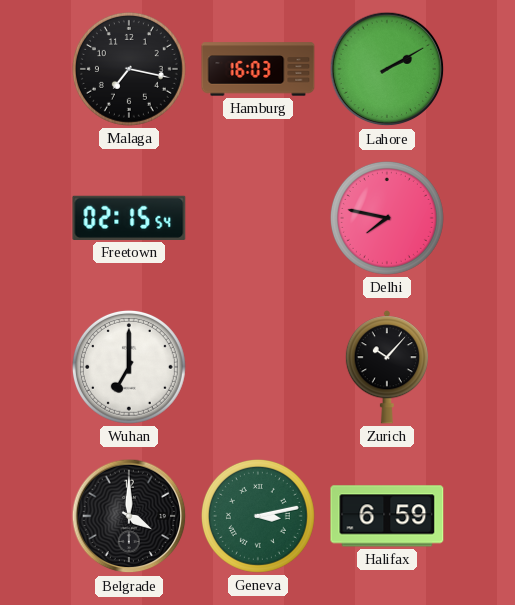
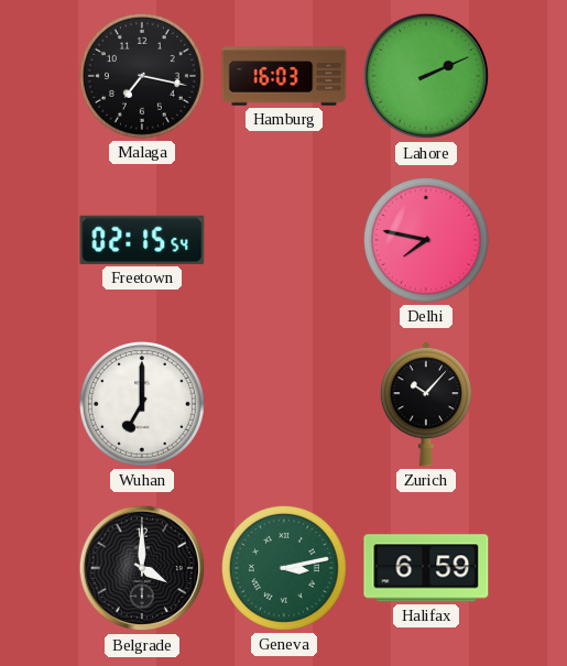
Lahore: 2:10 -> 2:11
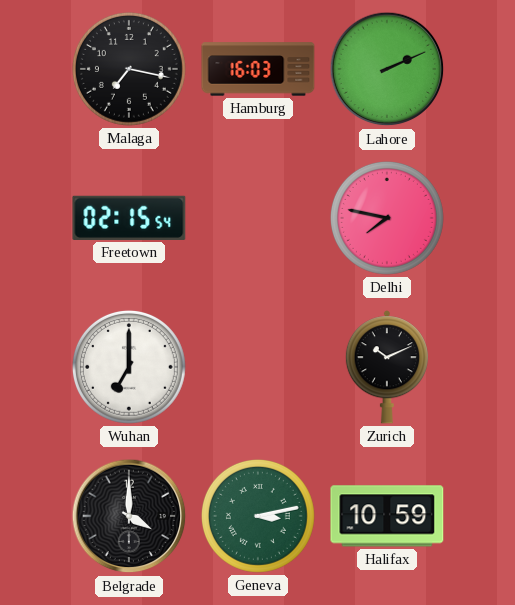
Zurich: 10:07 -> 10:11
Halifax: 6:59 -> 10:59
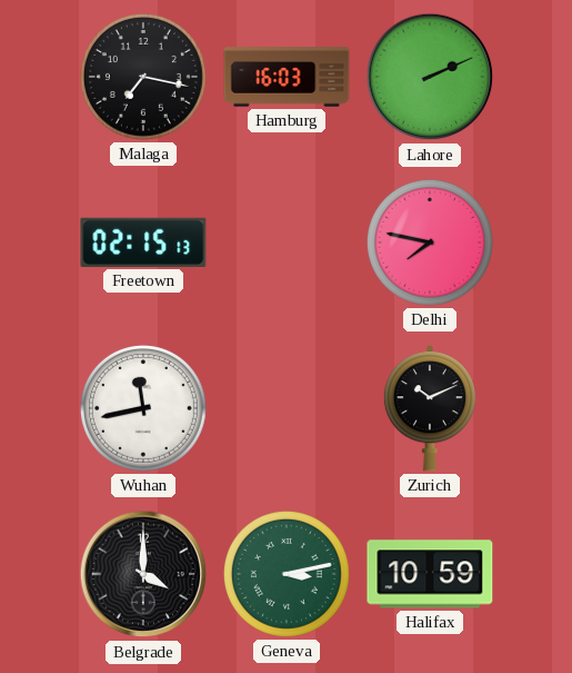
Freetown: 02:15:54 -> 02:15:13
Wuhan: 7:00 -> 11:43
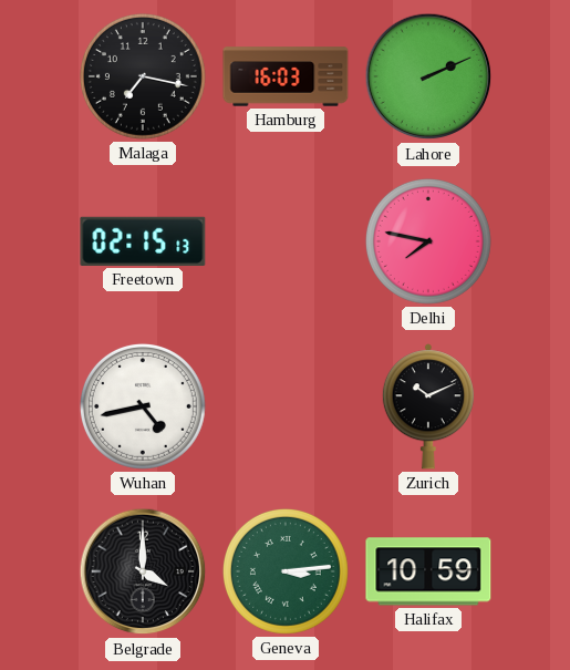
Wuhan: 11:43 -> 4:43
Geneva: 3:13 -> 3:14
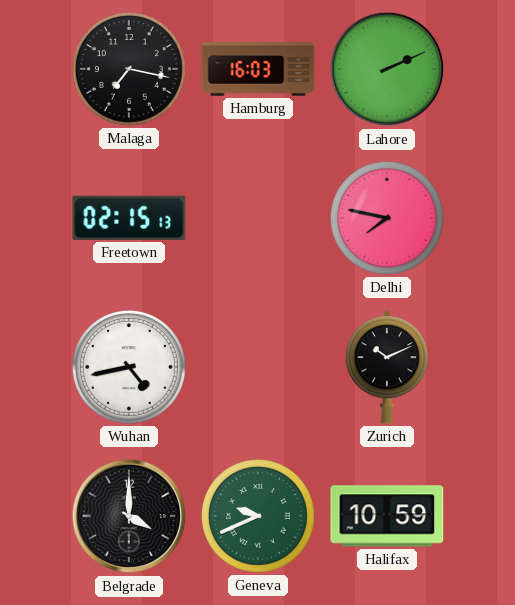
Geneva: 3:14 -> 9:41
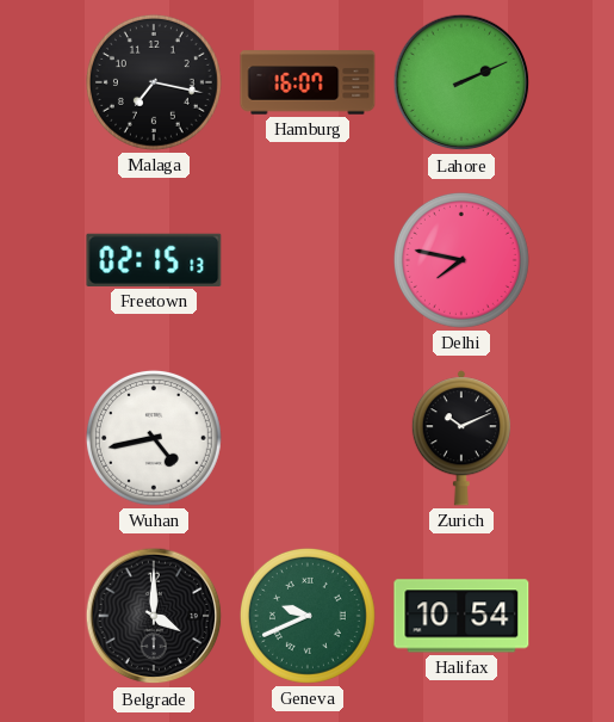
Hamburg: 16:03 -> 16:07
Halifax: 10:59 -> 10:54
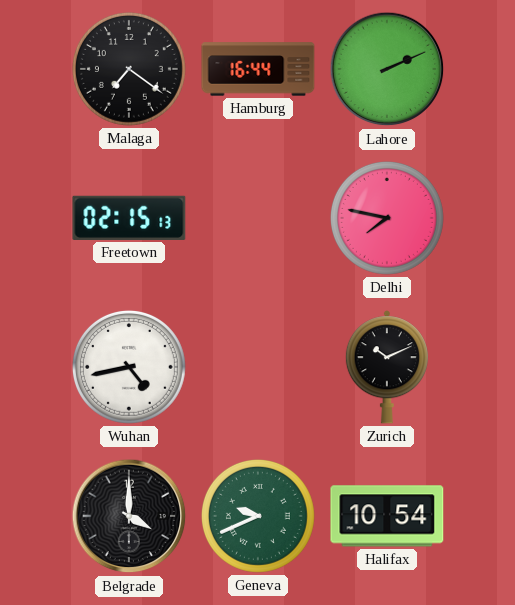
Malaga: 7:17 -> 7:21
Hamburg: 16:07 -> 16:44
